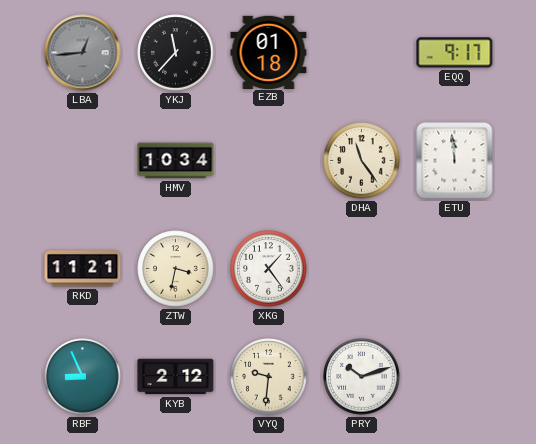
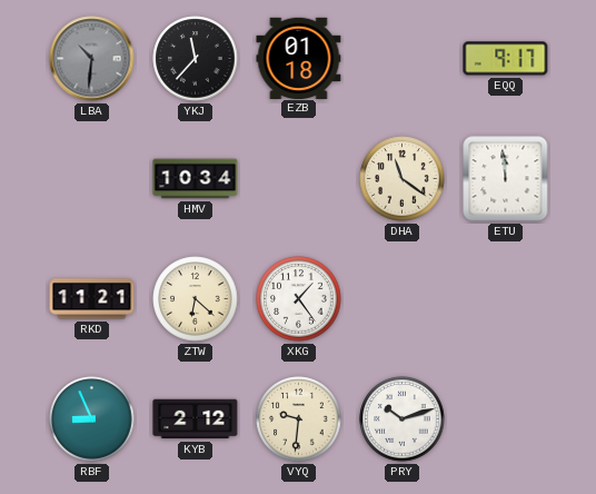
LBA: 12:44 -> 10:31
DHA: 11:24 -> 11:21
ZTW: 3:32 -> 6:22
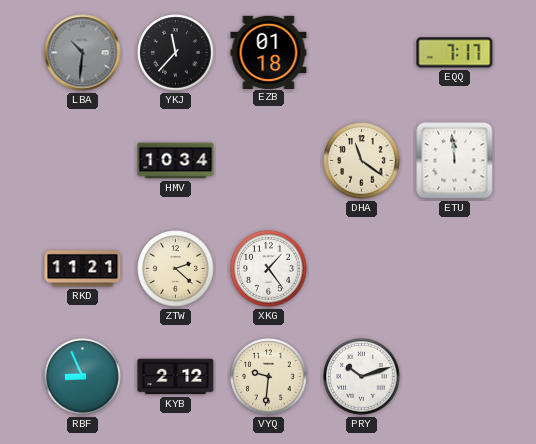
EQQ: 9:17 -> 7:17
ZTW: 6:22 -> 2:22
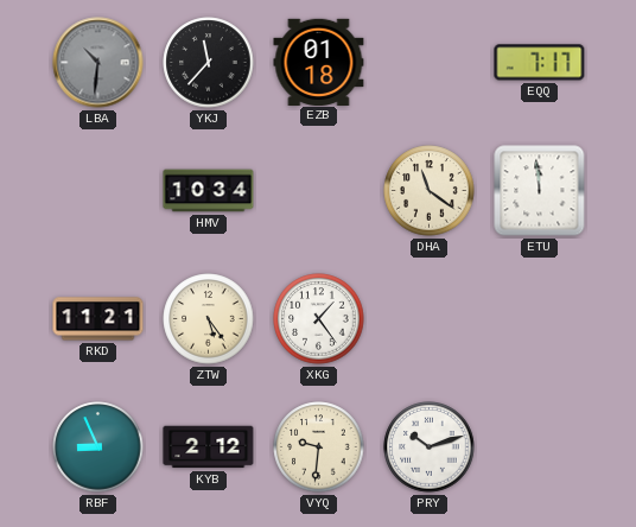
ZTW: 2:22 -> 5:24
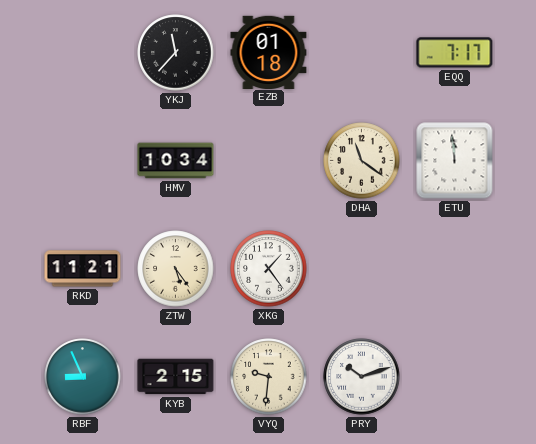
LBA: 10:31 -> none
KYB: 2:12 -> 2:15
